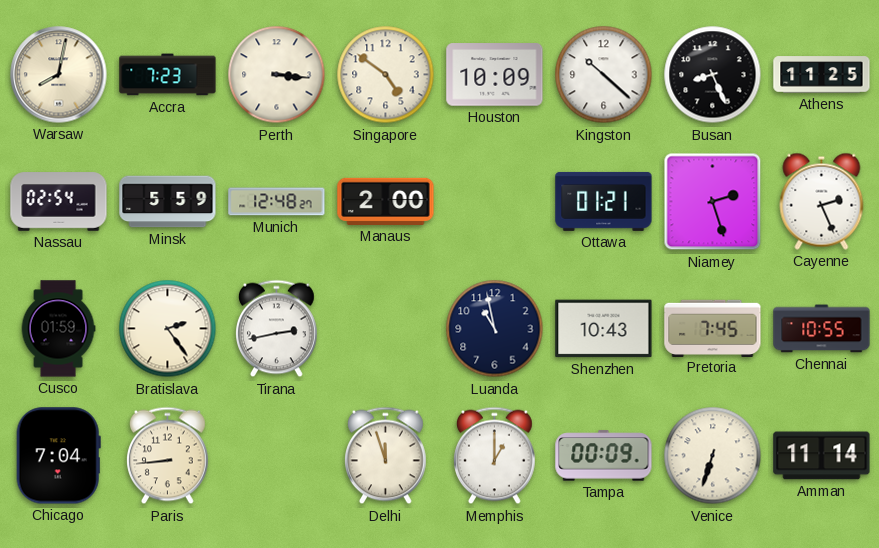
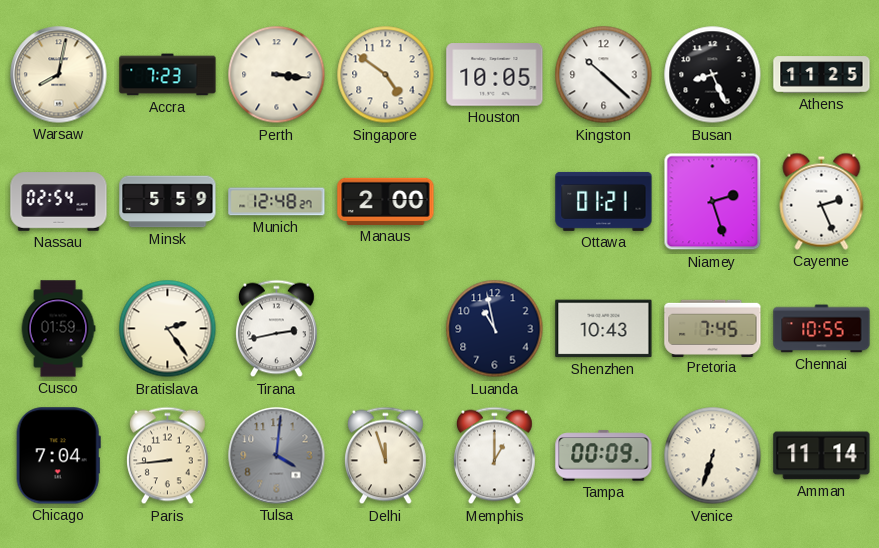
Houston: 10:09 -> 10:05
Tulsa: none -> 4:01
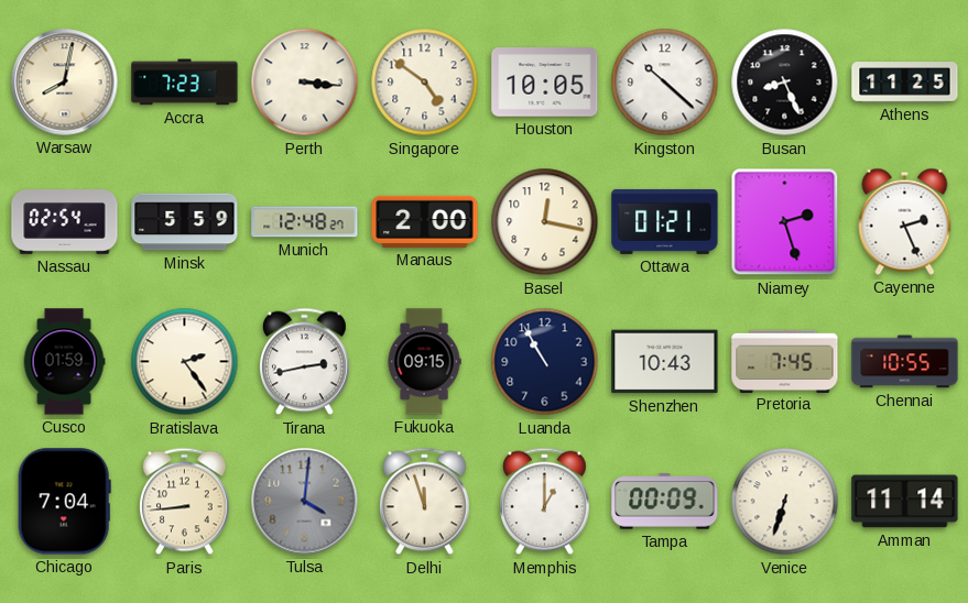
Basel: none -> 12:17
Fukuoka: none -> 09:15
Luanda: 10:58 -> 10:55
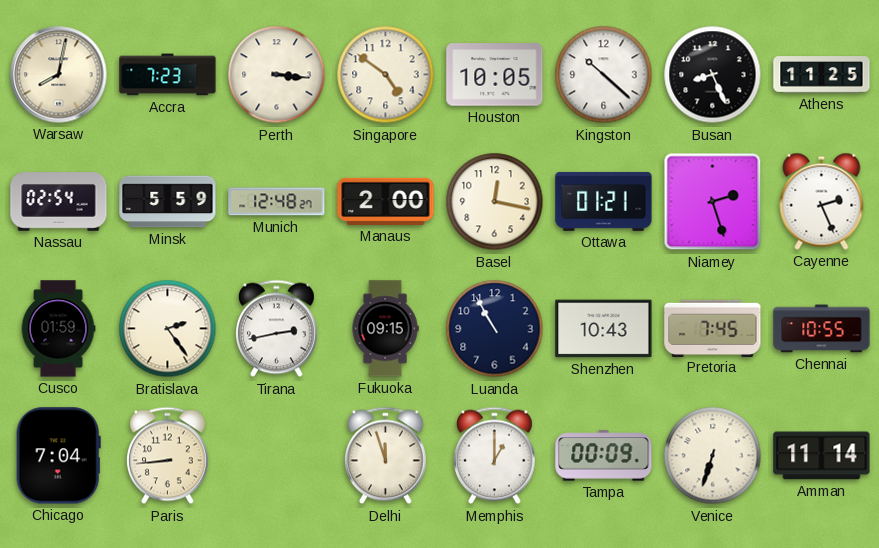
Tulsa: 4:01 -> none
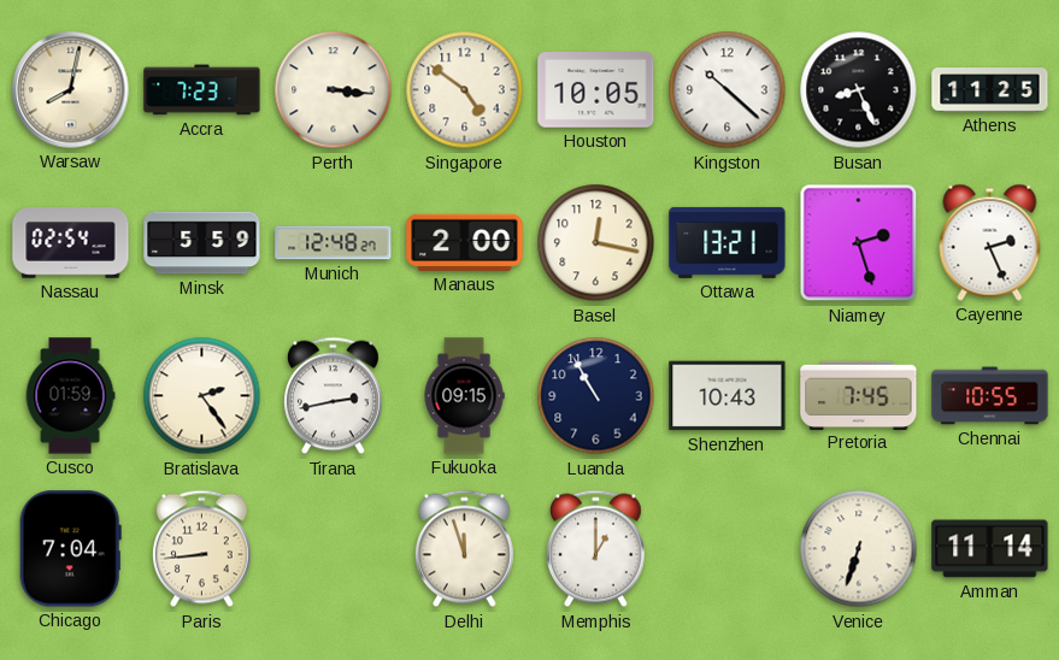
Ottawa: 01:21 -> 13:21
Tampa: 00:09 -> none
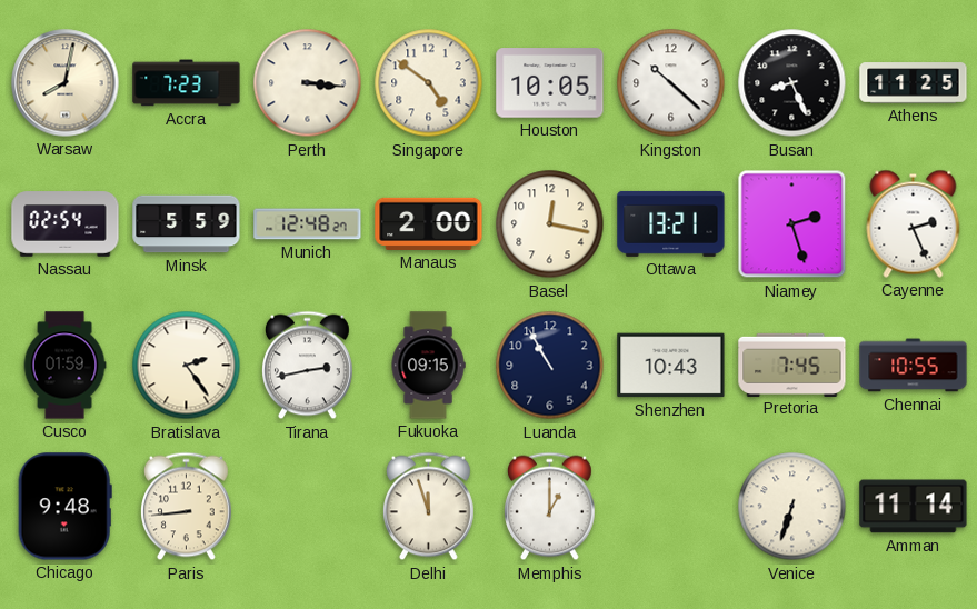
Chicago: 7:04 -> 9:48
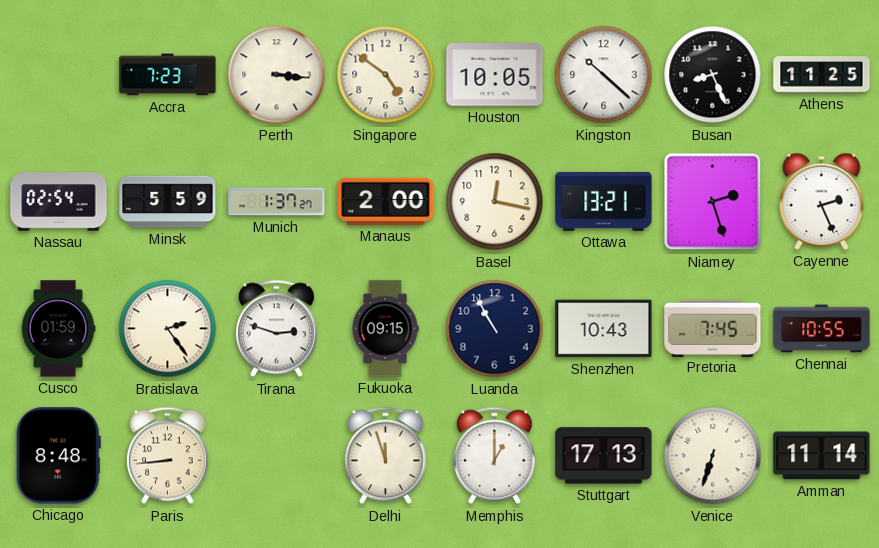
Warsaw: 8:02 -> none
Munich: 12:48 -> 1:37
Tirana: 2:43 -> 2:48
Chicago: 9:48 -> 8:48
Stuttgart: none -> 17:13
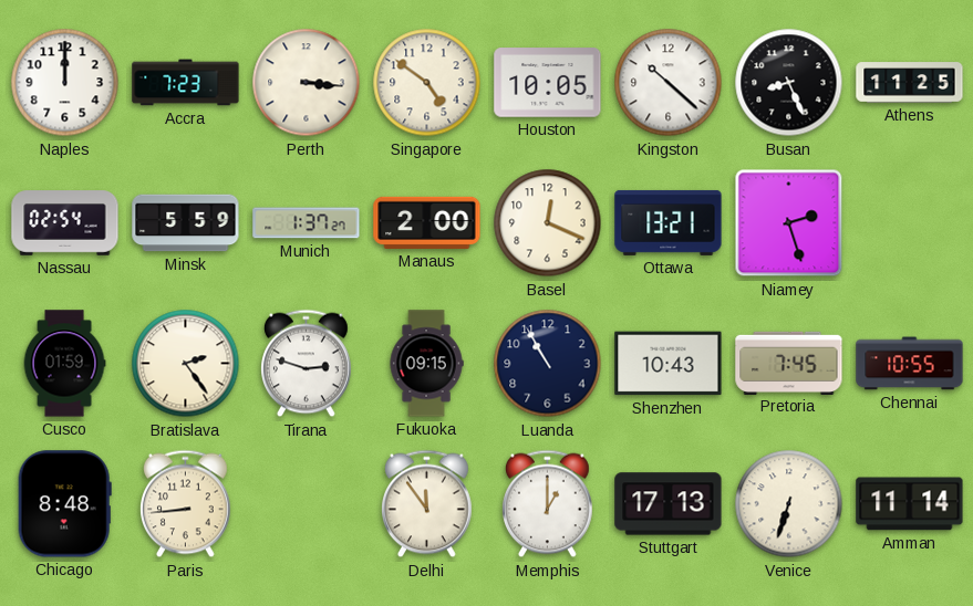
Naples: none -> 12:00
Basel: 12:17 -> 12:19
Cayenne: 2:26 -> none
Delhi: 11:57 -> 11:54
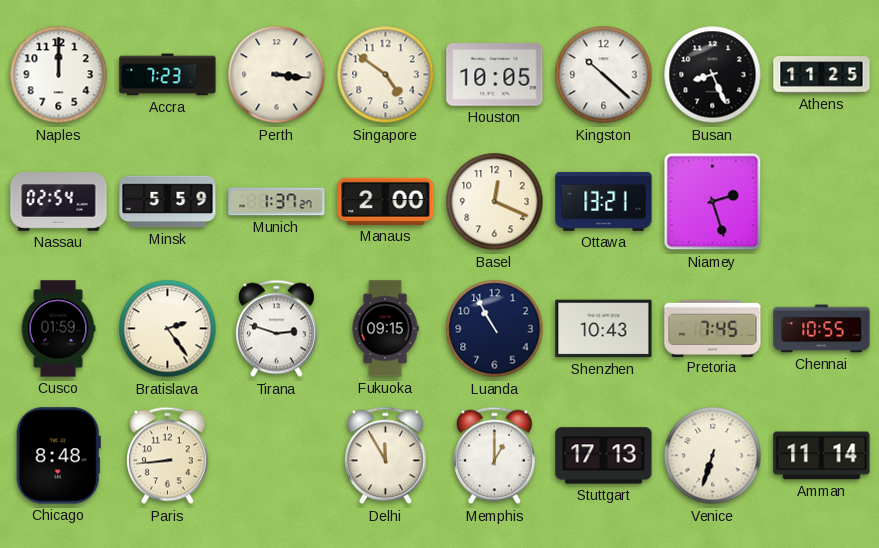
Delhi: 11:54 -> 11:55
